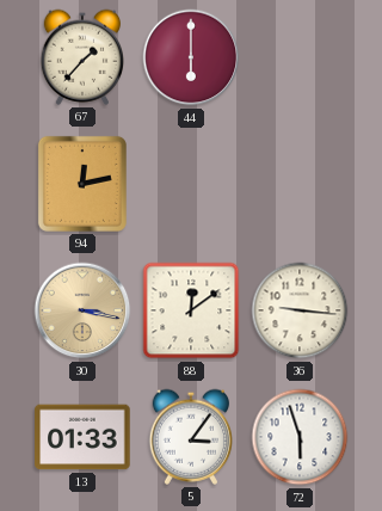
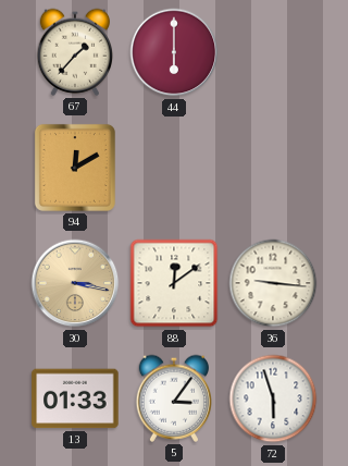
94: 12:13 -> 12:10
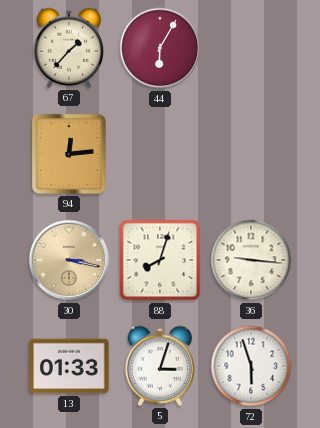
44: 6:00 -> 6:05
94: 12:10 -> 12:14
88: 12:09 -> 8:03
5: 3:06 -> 3:03
